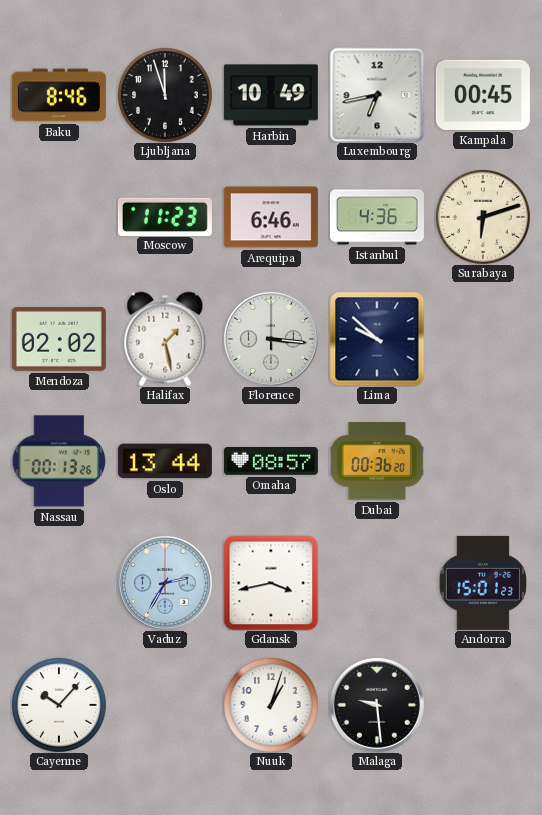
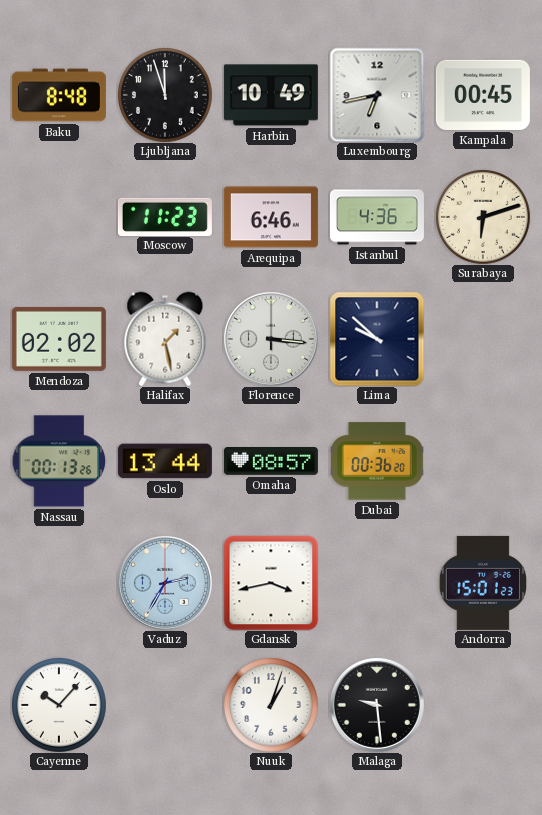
Baku: 8:46 -> 8:48
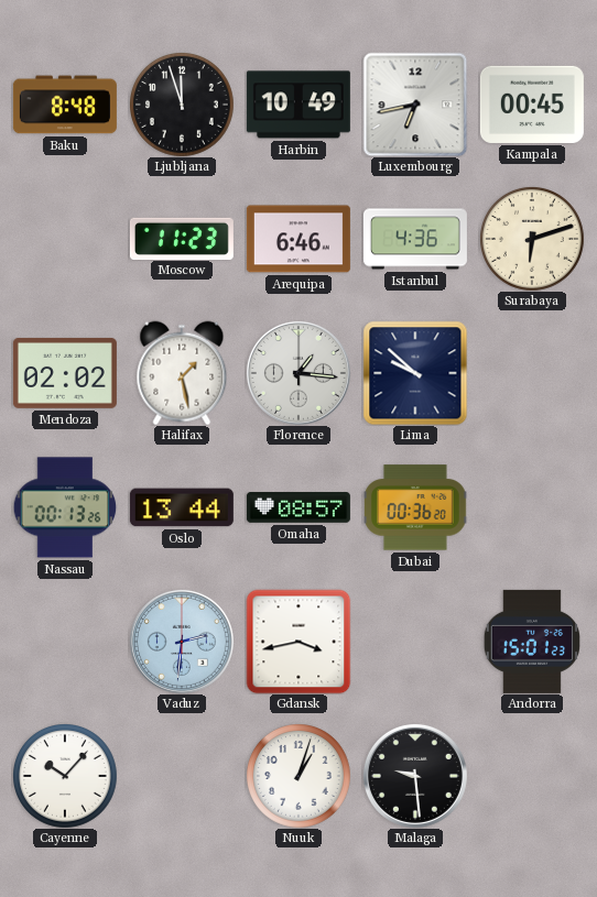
Florence: 3:16 -> 1:16
Vaduz: 2:35 -> 2:31
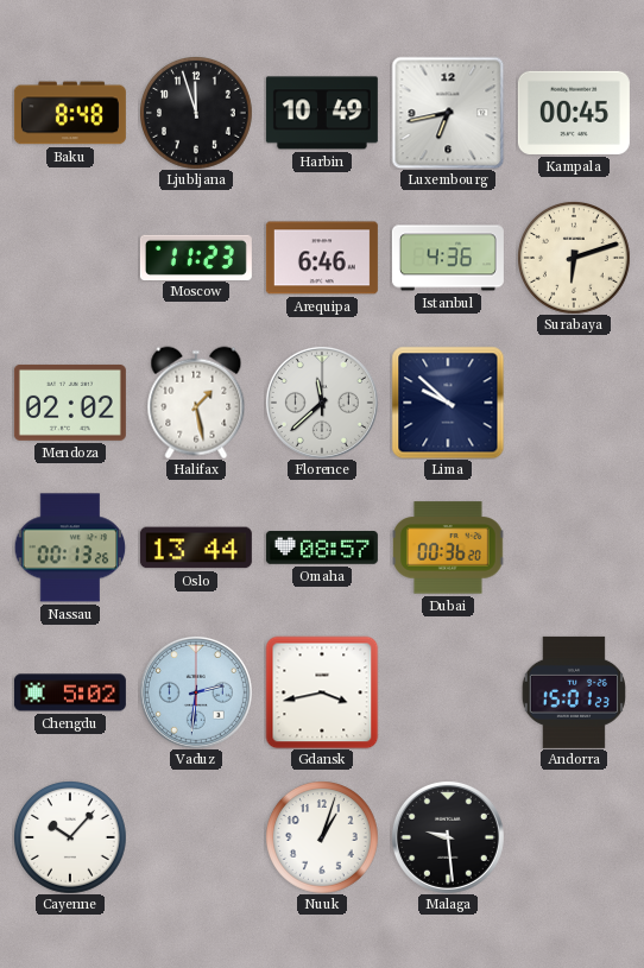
Florence: 1:16 -> 11:38
Chengdu: none -> 5:02
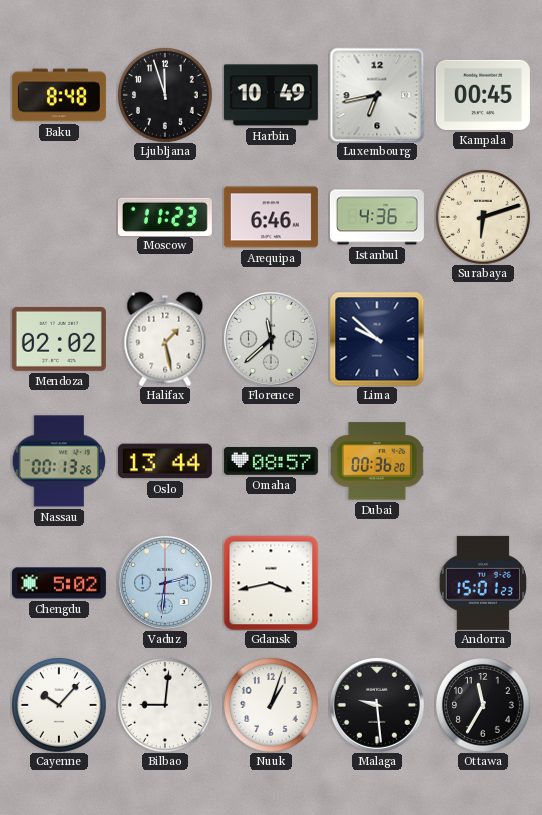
Bilbao: none -> 9:01
Ottawa: none -> 11:35
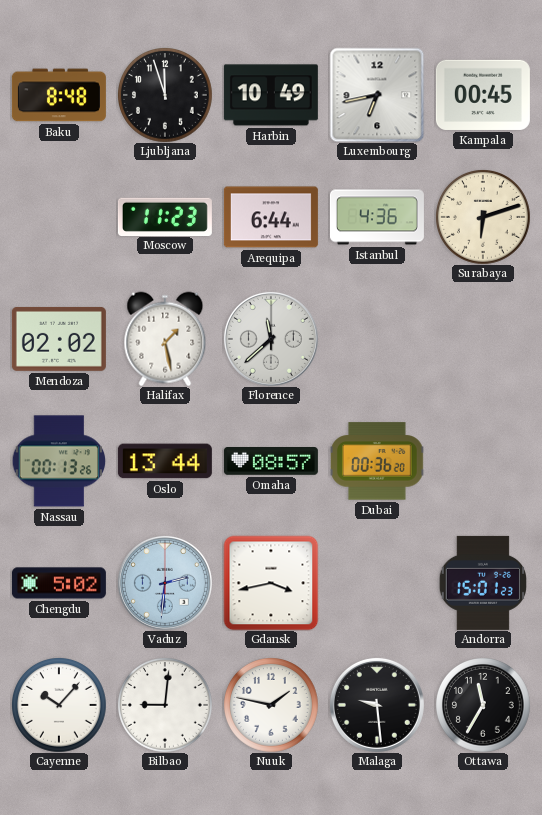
Arequipa: 6:46 -> 6:44
Lima: 9:52 -> none
Nuuk: 1:03 -> 1:47
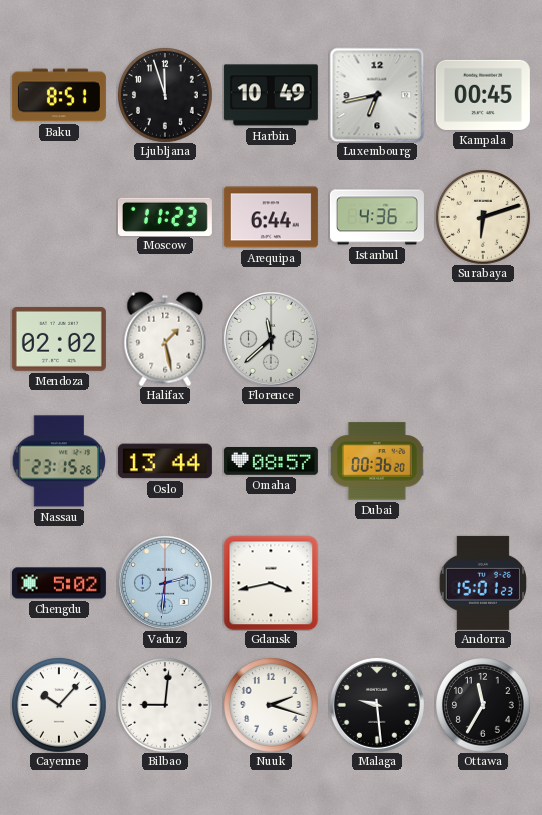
Baku: 8:48 -> 8:51
Nassau: 00:13 -> 23:15
Nuuk: 1:47 -> 2:18
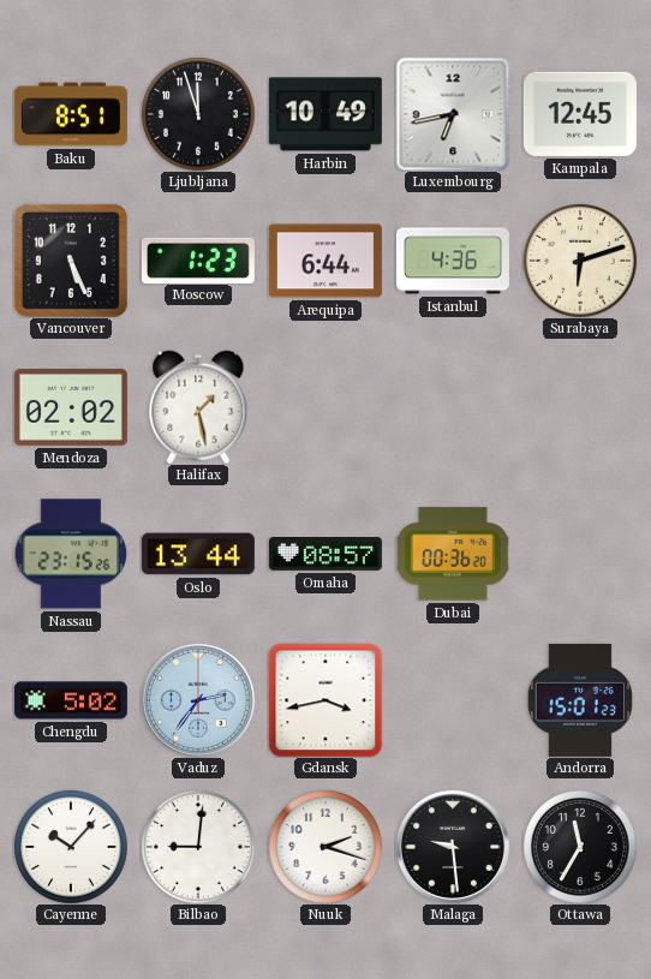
Kampala: 00:45 -> 12:45
Vancouver: none -> 5:26
Moscow: 11:23 -> 1:23
Florence: 11:38 -> none
Vaduz: 2:31 -> 2:36
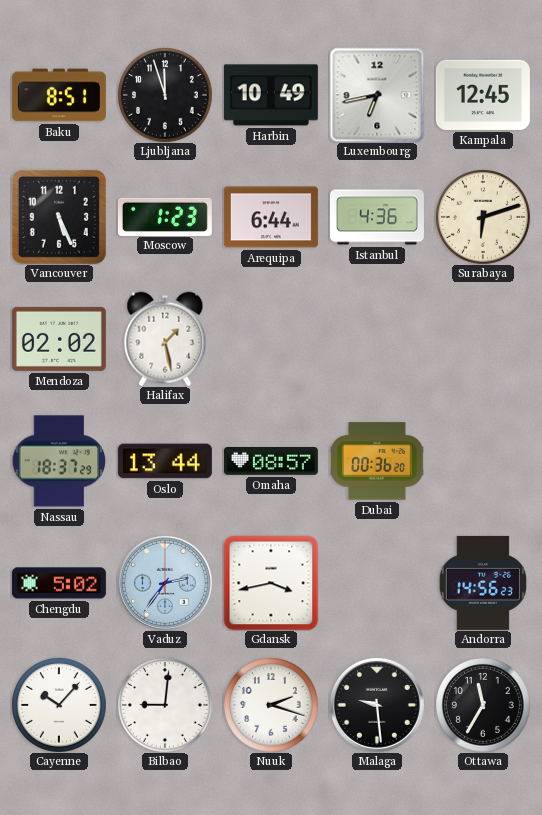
Nassau: 23:15 -> 18:37
Andorra: 15:01 -> 14:56
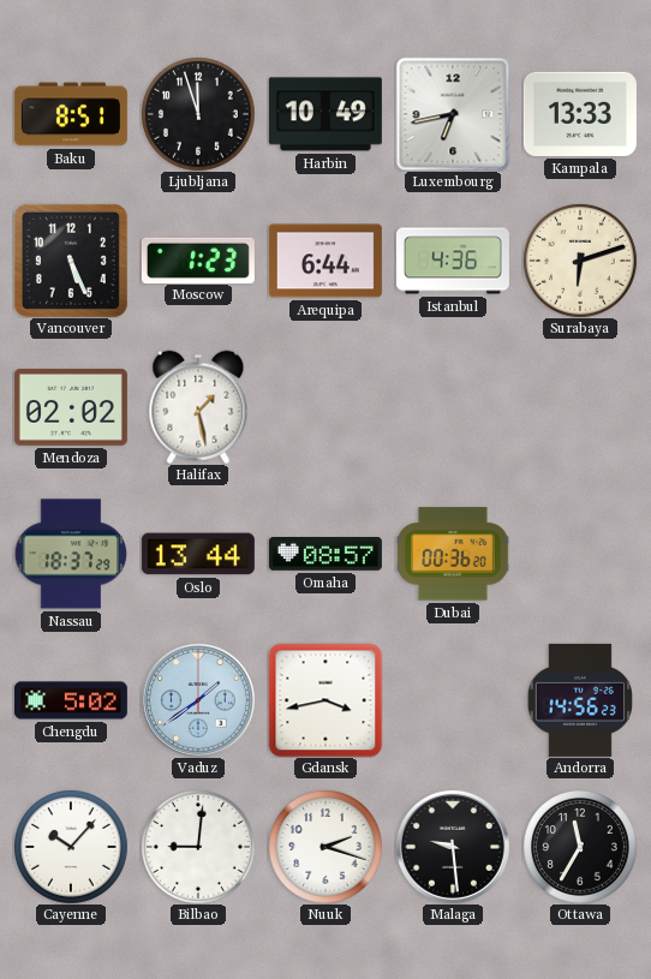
Kampala: 12:45 -> 13:33
Vaduz: 2:36 -> 1:39
